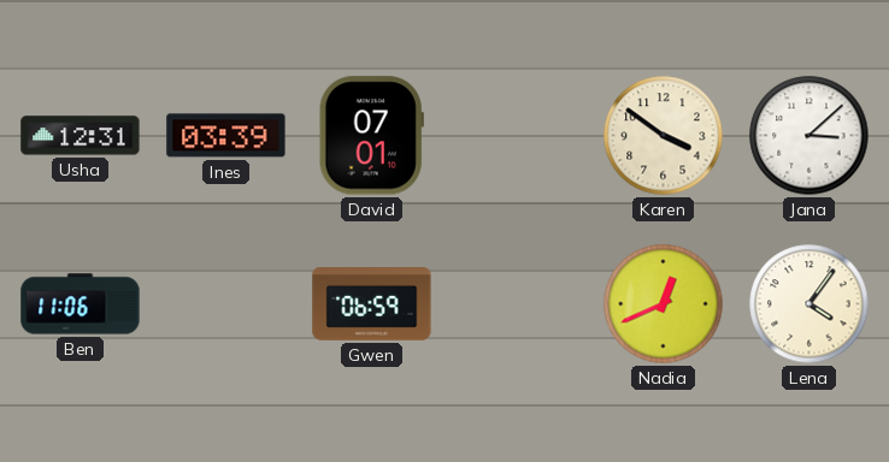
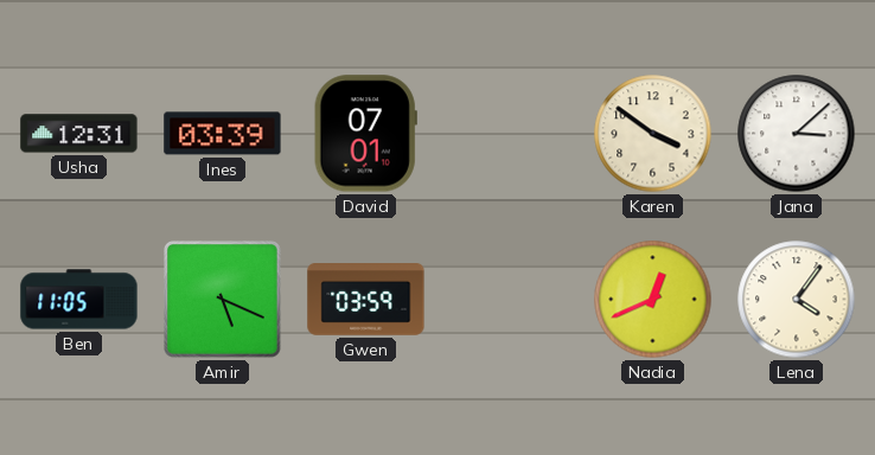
Ben: 11:06 -> 11:05
Amir: none -> 5:19
Gwen: 06:59 -> 03:59
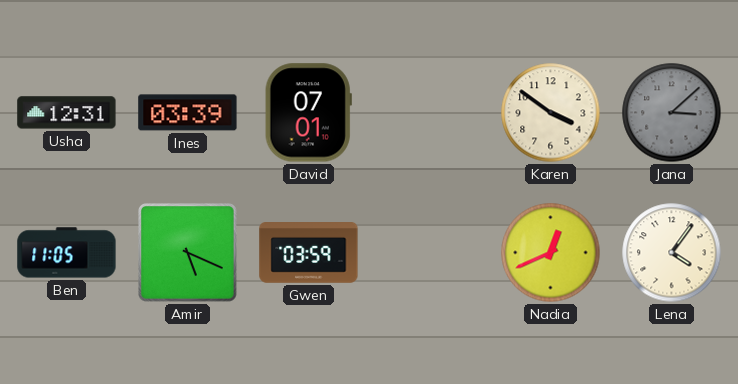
Jana dial: white -> grey
